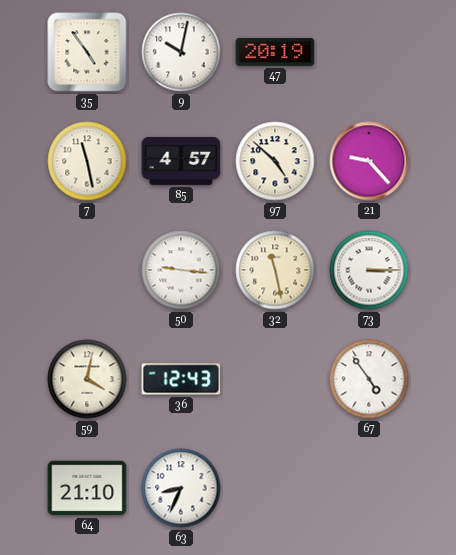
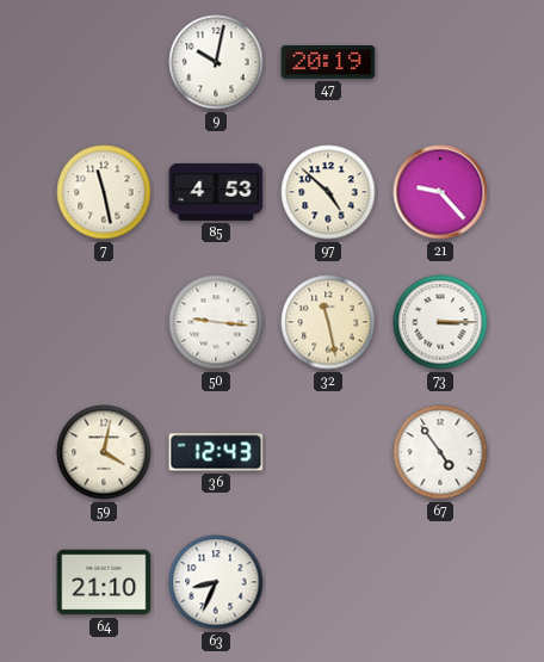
35: 4:54 -> none
85: 4:57 -> 4:53
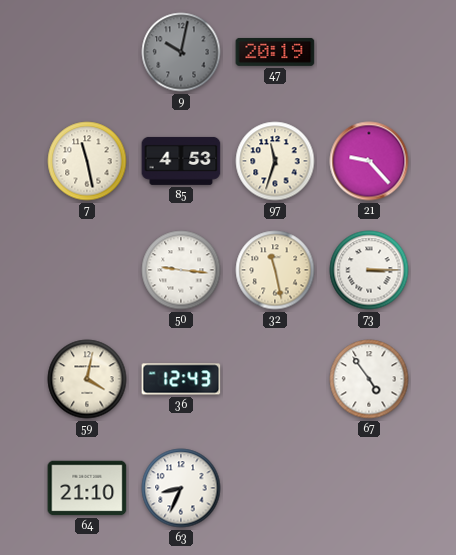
9 dial: white -> grey
97: 4:52 -> 11:33
